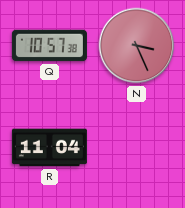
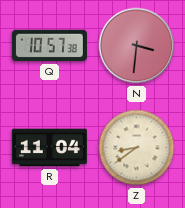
N: 3:26 -> 3:31
Z: none -> 8:39
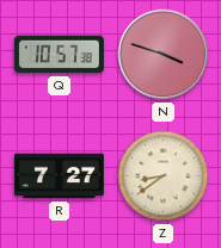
N: 3:31 -> 3:48
R: 11:04 -> 7:27
